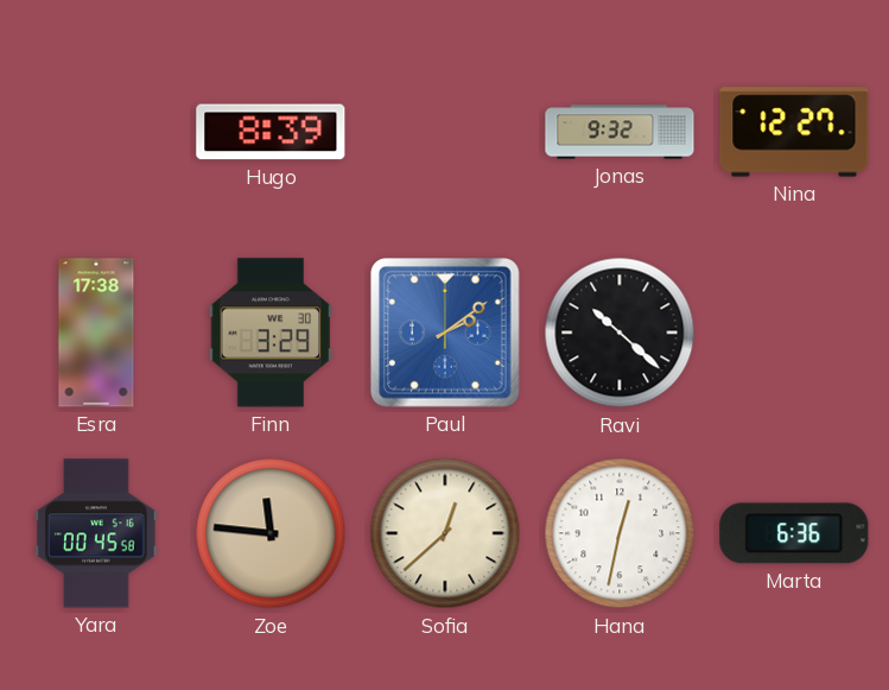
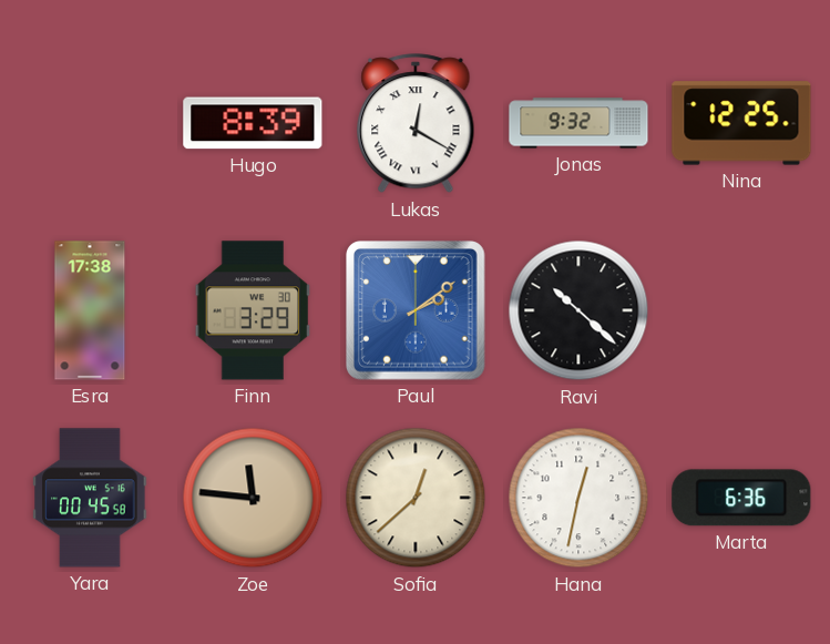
Lukas: none -> 12:20
Nina: 12:27 -> 12:25
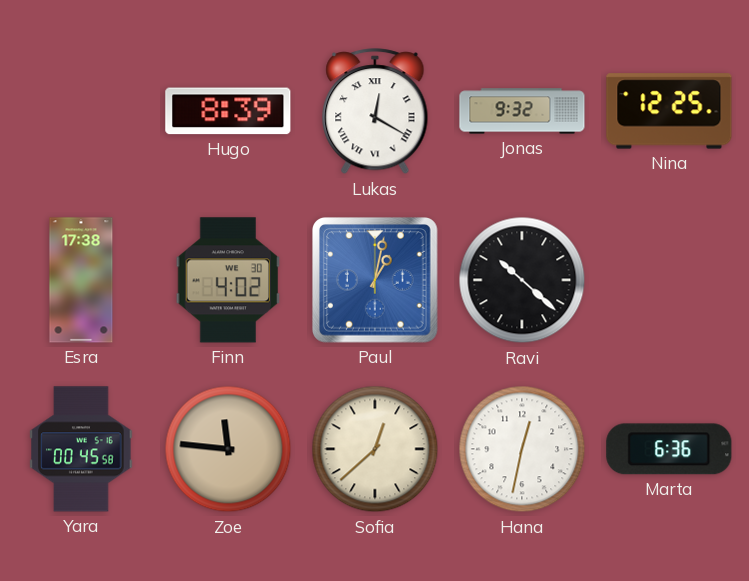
Finn: 3:29 -> 4:02
Paul: 2:09 -> 1:02
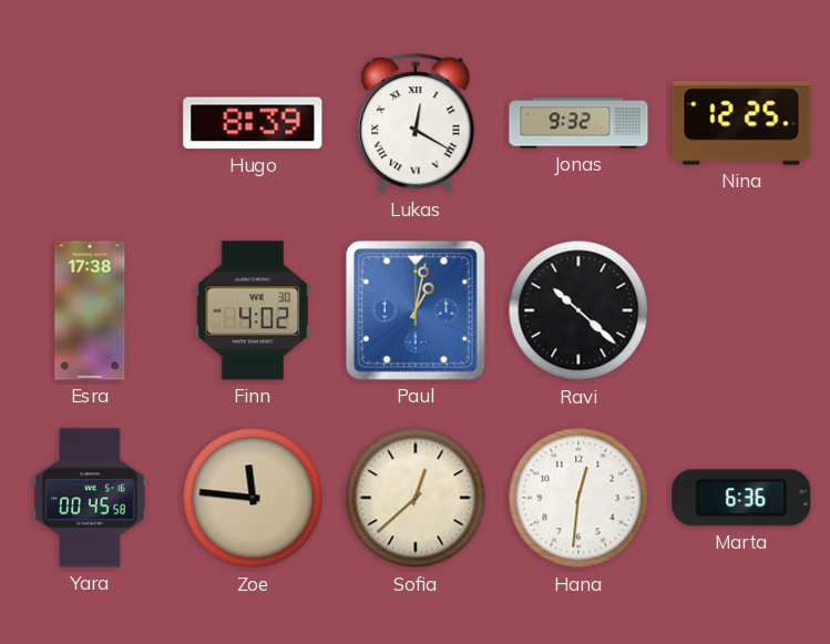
Hana: 12:32 -> 12:31
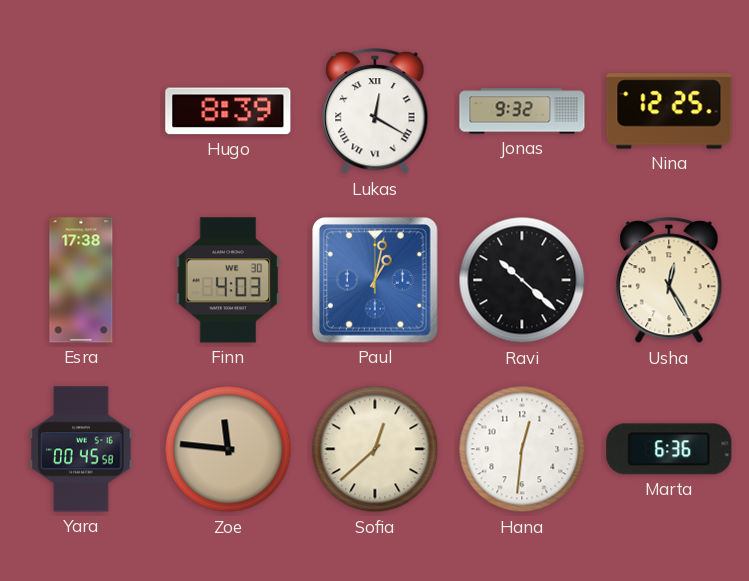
Finn: 4:02 -> 4:03
Usha: none -> 12:25
